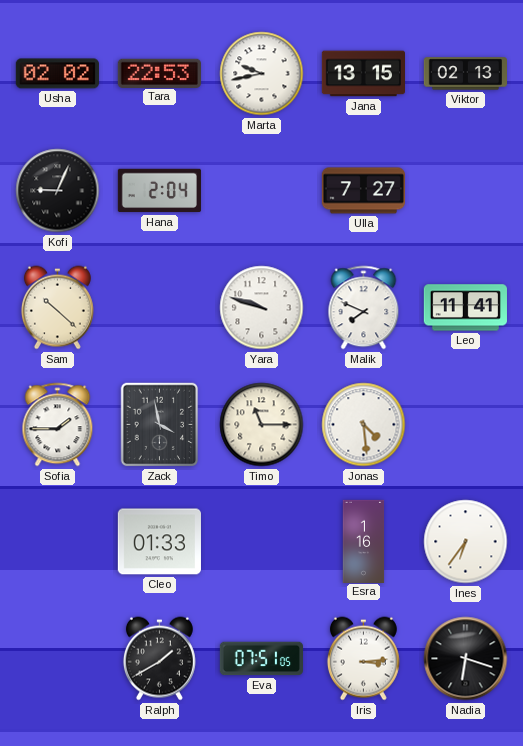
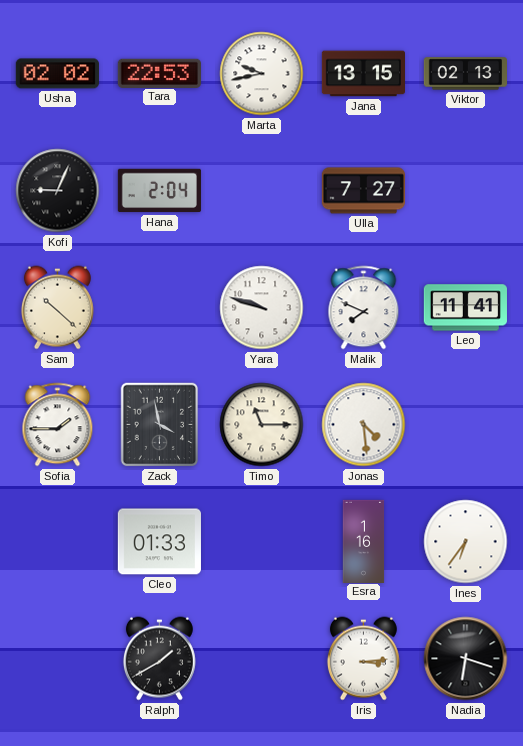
Eva: 07:51 -> none
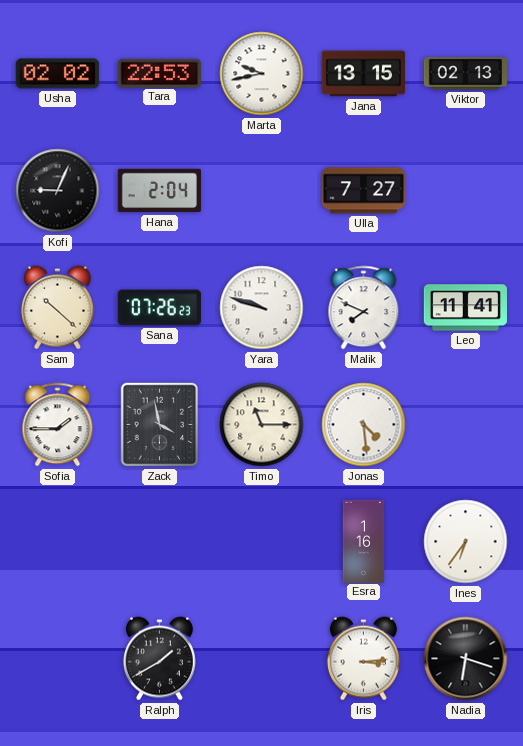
Sana: none -> 07:26
Cleo: 01:33 -> none
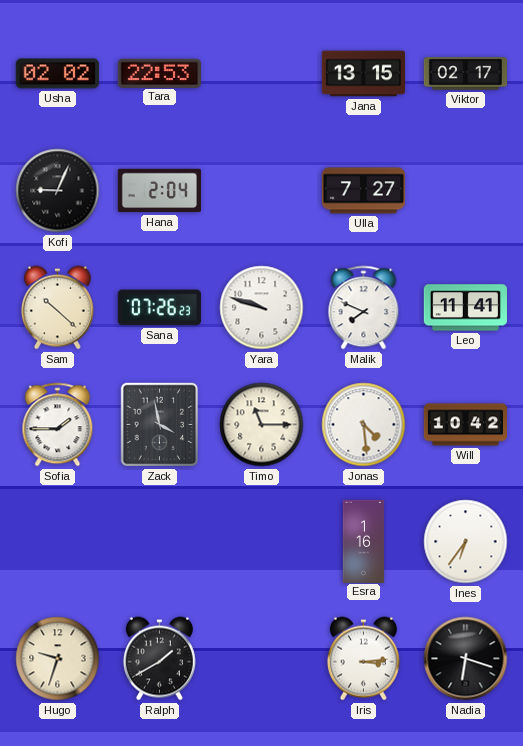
Marta: 9:43 -> none
Viktor: 02:13 -> 02:17
Will: none -> 10:42
Hugo: none -> 9:33
